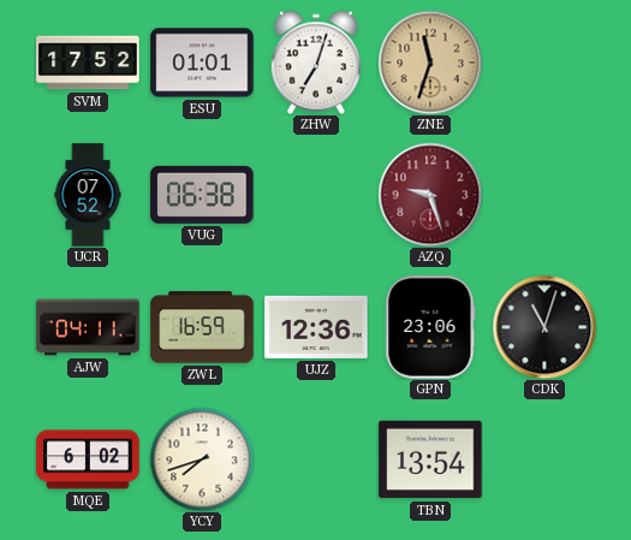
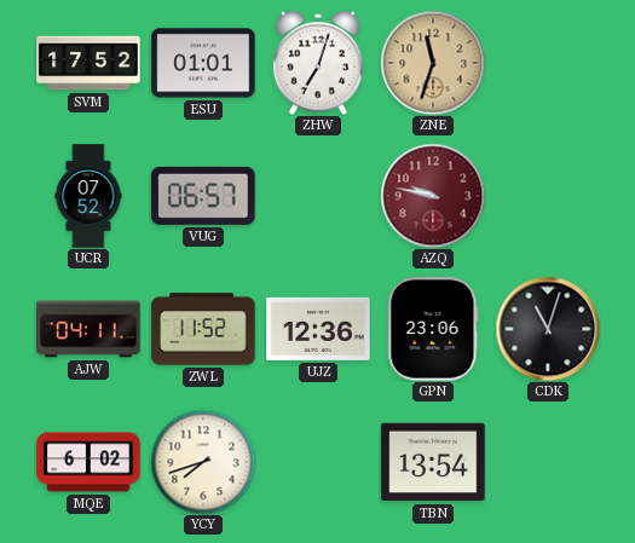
VUG: 06:38 -> 06:57
AZQ: 9:27 -> 9:47
ZWL: 16:59 -> 11:52
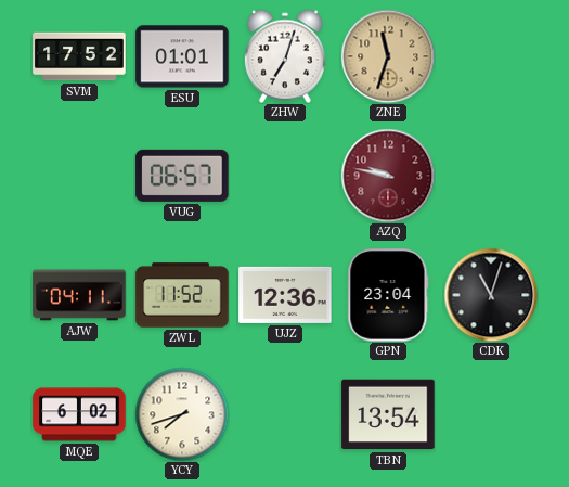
UCR: 07:52 -> none
GPN: 23:06 -> 23:04
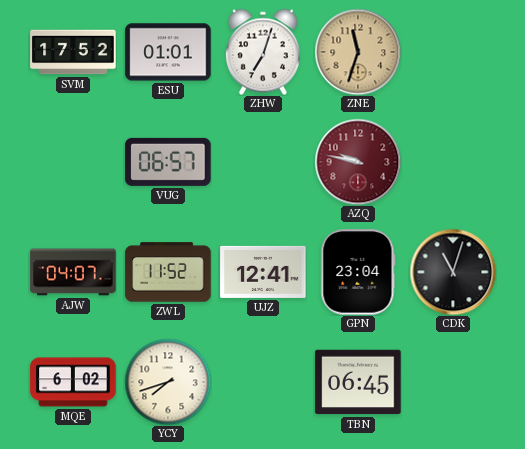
AJW: 04:11 -> 04:07
UJZ: 12:36 -> 12:41
TBN: 13:54 -> 06:45
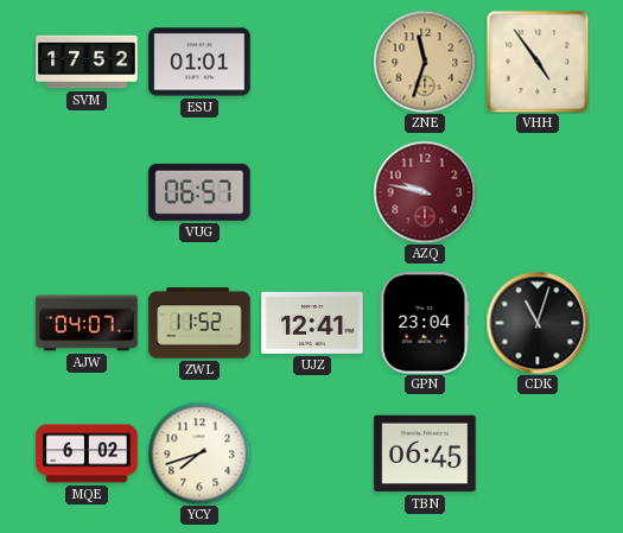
ZHW: 7:03 -> none
VHH: none -> 4:54
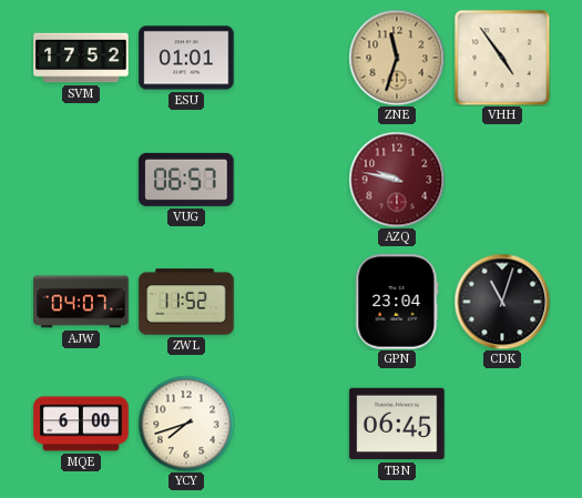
UJZ: 12:41 -> none
MQE: 6:02 -> 6:00
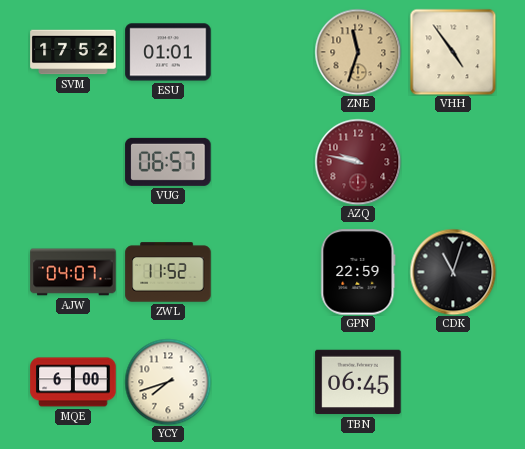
GPN: 23:04 -> 22:59
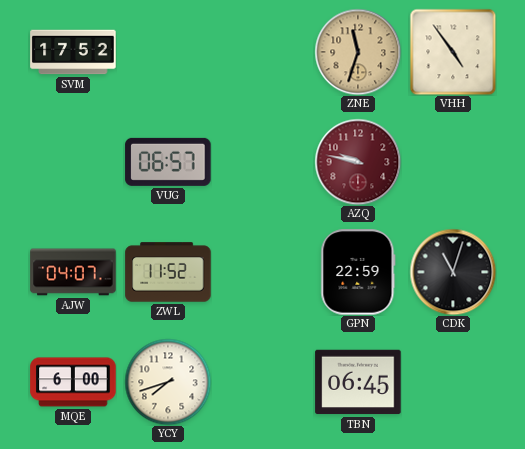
ESU: 01:01 -> none
